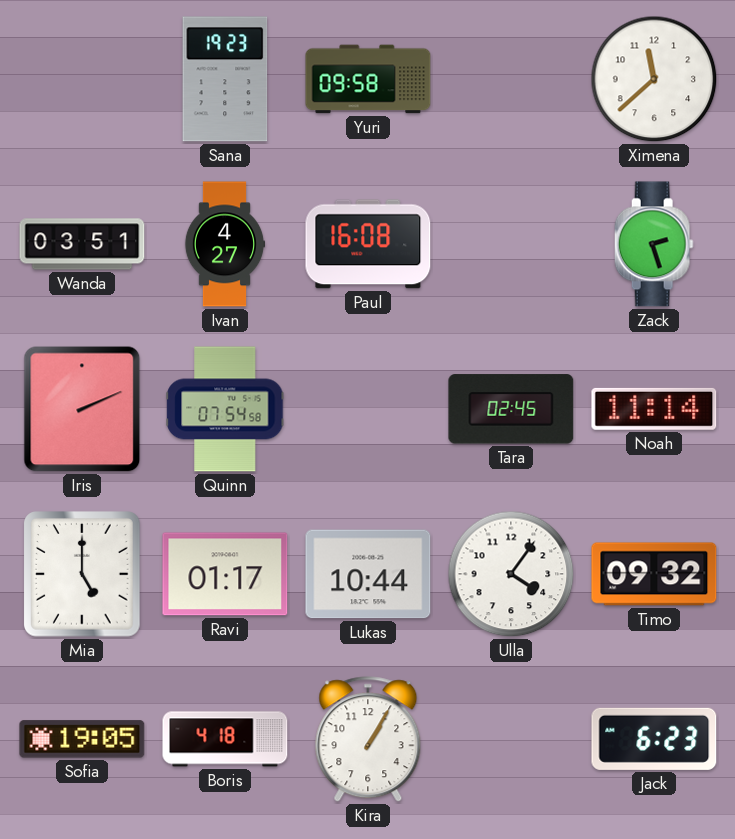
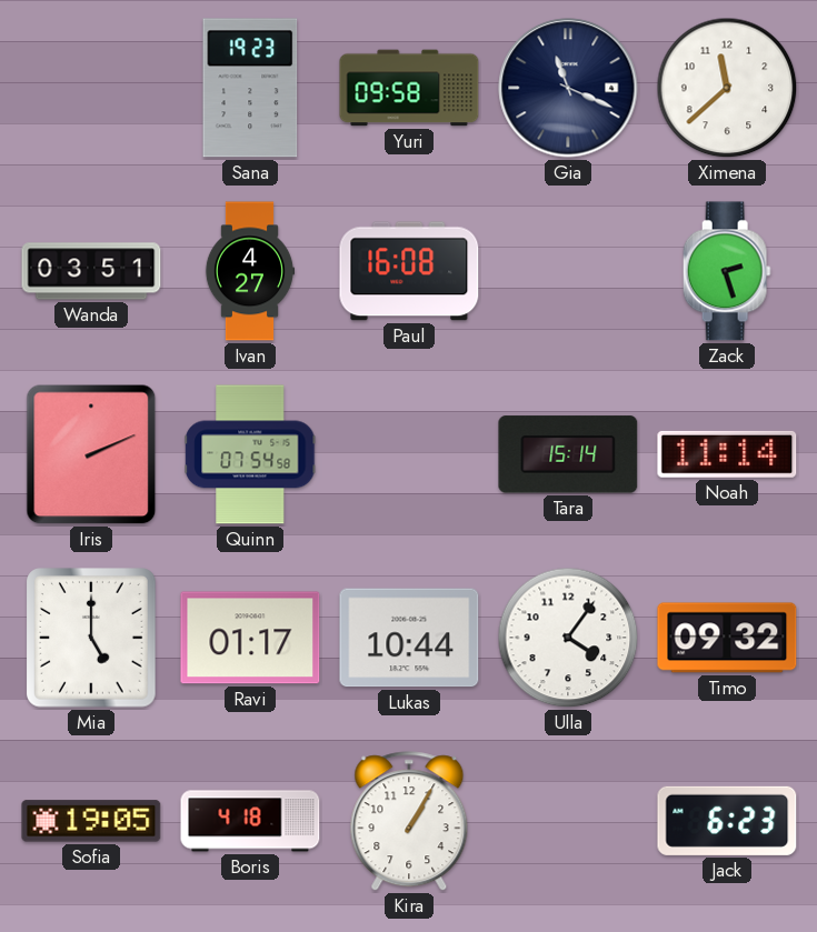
Gia: none -> 11:19
Tara: 02:45 -> 15:14
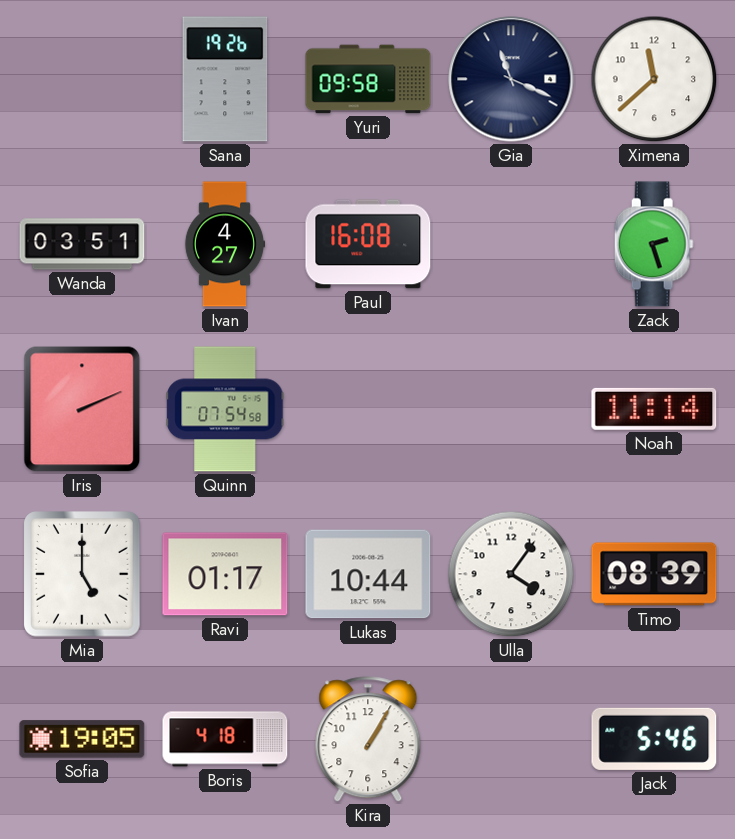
Sana: 19:23 -> 19:26
Tara: 15:14 -> none
Timo: 09:32 -> 08:39
Jack: 6:23 -> 5:46
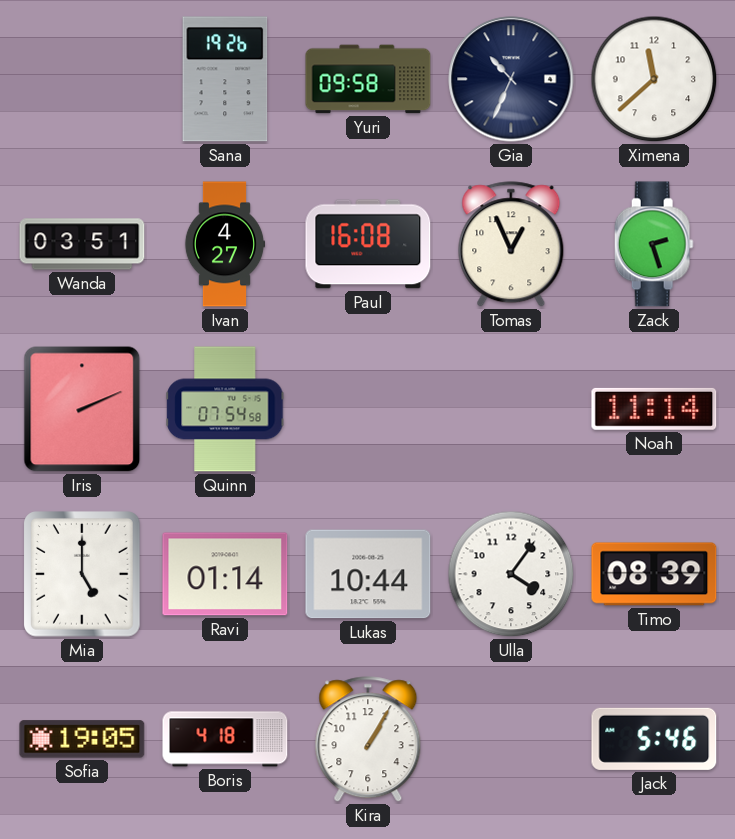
Gia: 11:19 -> 10:34
Tomas: none -> 12:56
Ravi: 01:17 -> 01:14
